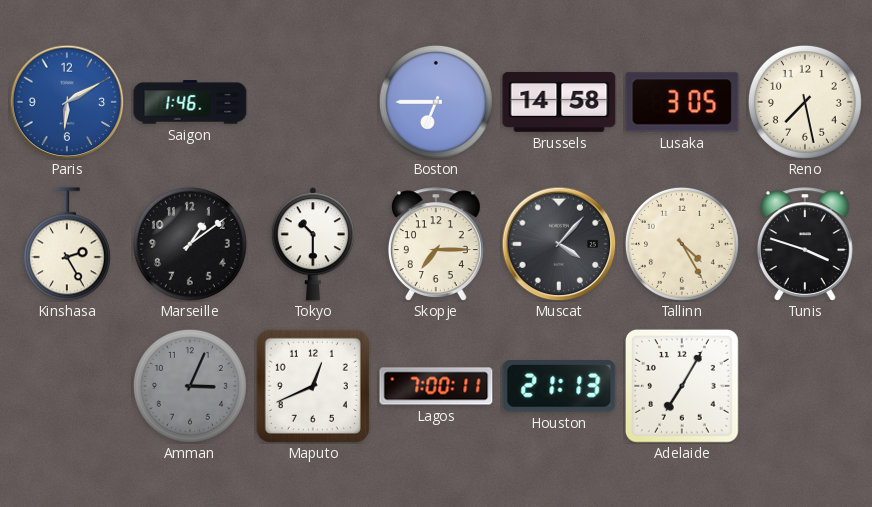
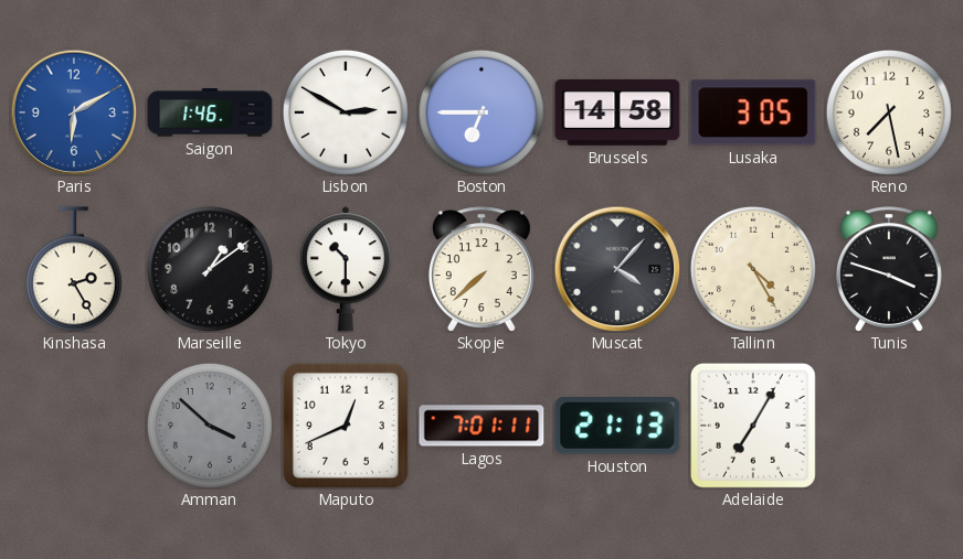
Lisbon: none -> 2:50
Skopje: 7:15 -> 7:38
Amman: 3:04 -> 3:52
Lagos: 7:00 -> 7:01
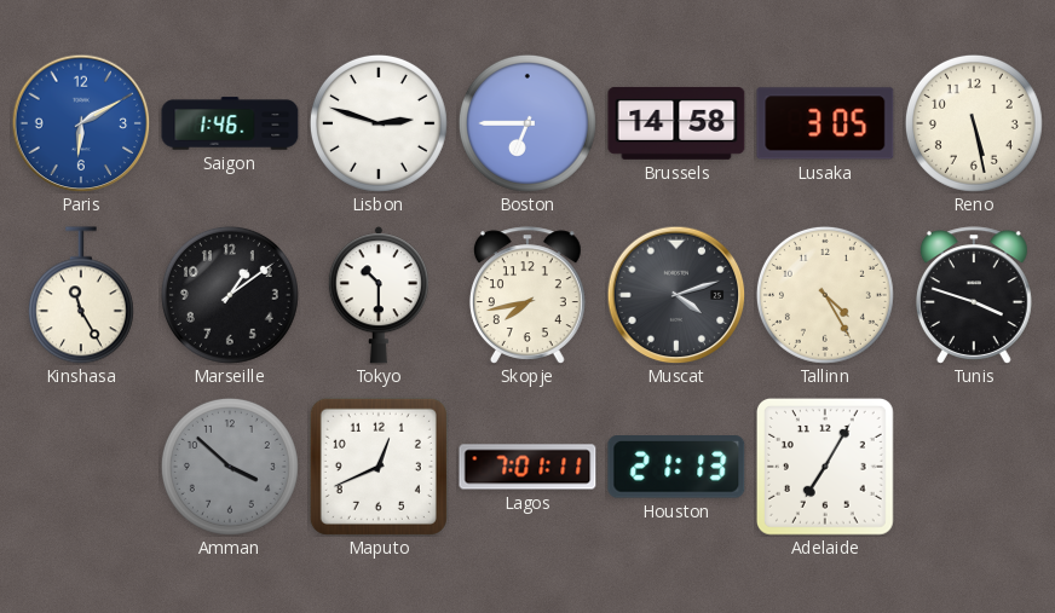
Lisbon: 2:50 -> 2:48
Reno: 7:28 -> 5:28
Kinshasa: 2:25 -> 11:25
Skopje: 7:38 -> 7:43
Muscat: 4:07 -> 4:12
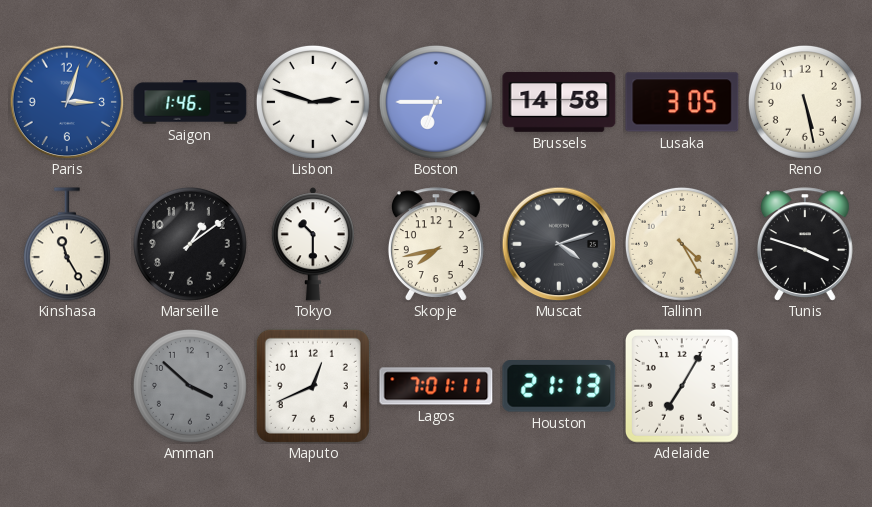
Paris: 6:10 -> 3:03
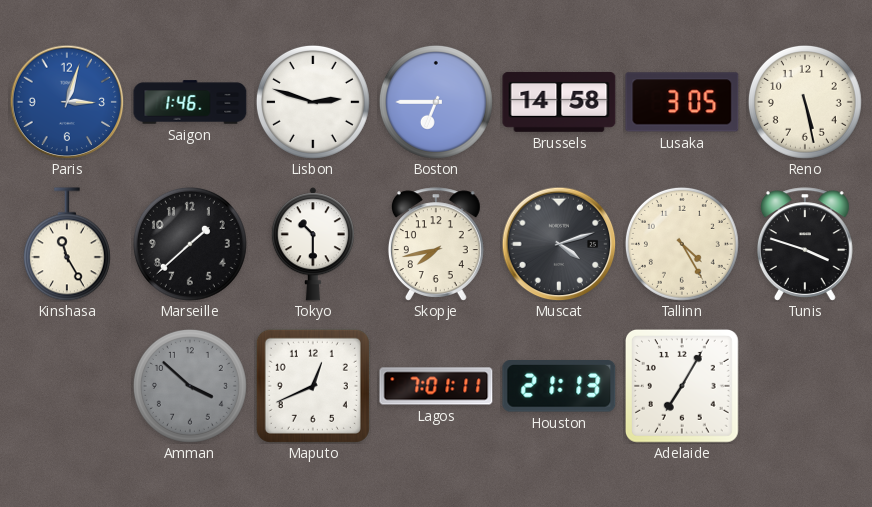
Marseille: 1:09 -> 1:38
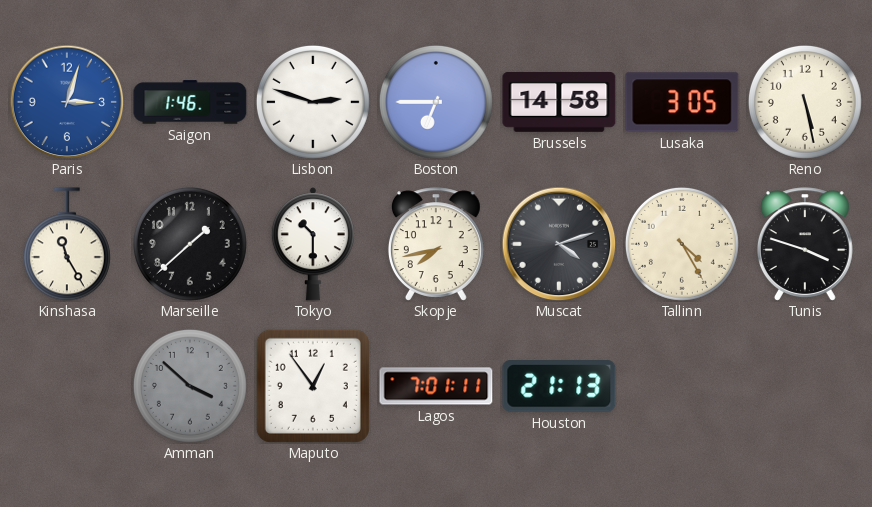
Maputo: 12:41 -> 12:54
Adelaide: 7:05 -> none
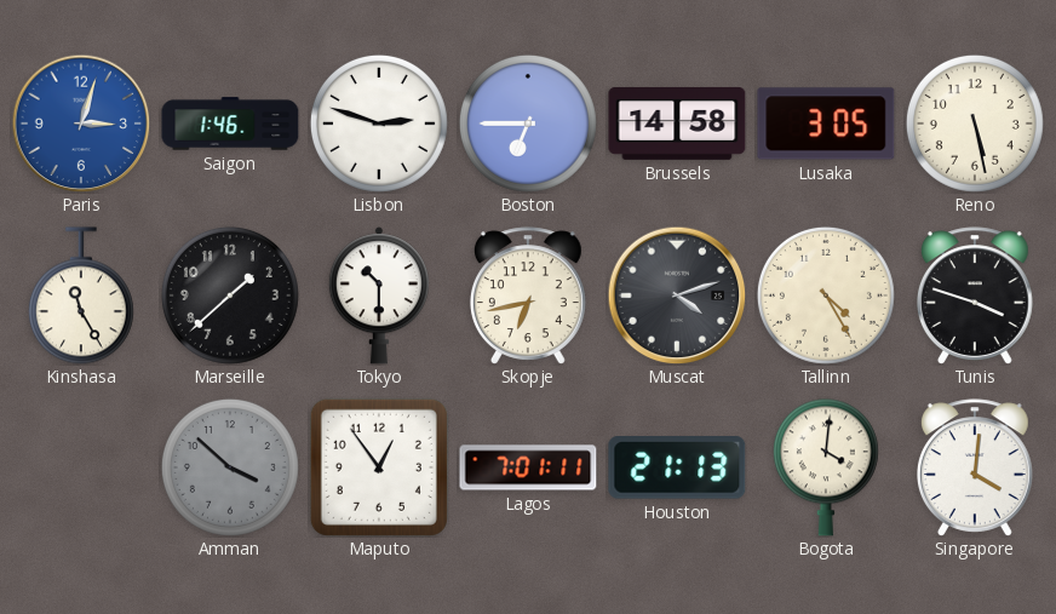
Skopje: 7:43 -> 6:43
Bogota: none -> 4:01
Singapore: none -> 4:01
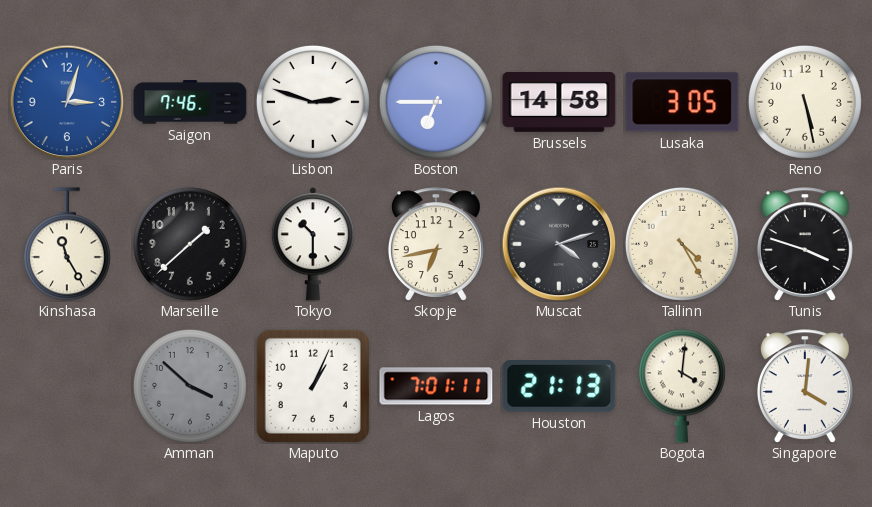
Saigon: 1:46 -> 7:46
Maputo: 12:54 -> 1:04
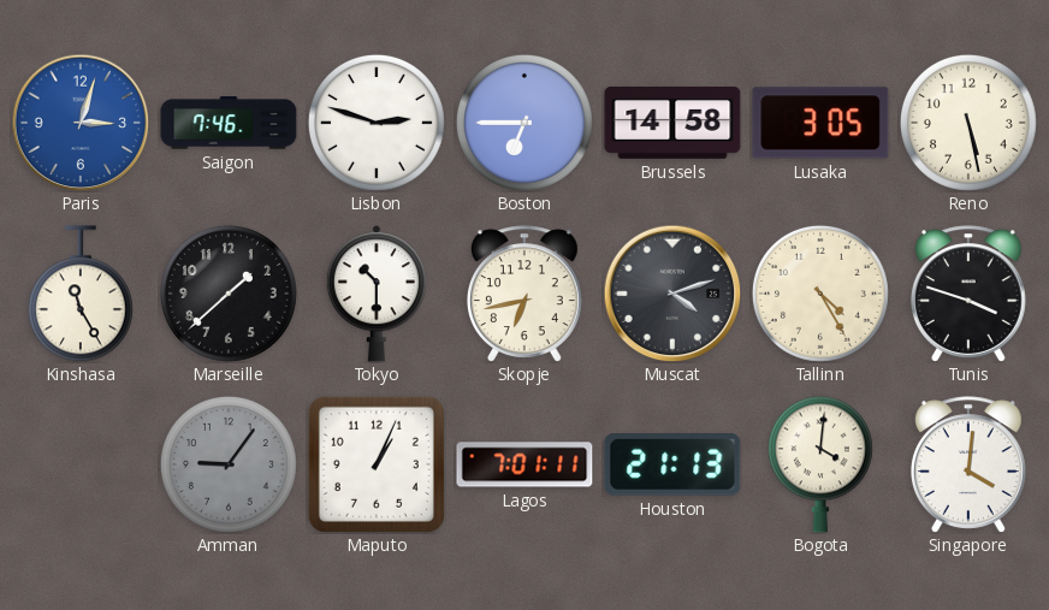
Amman: 3:52 -> 9:06
